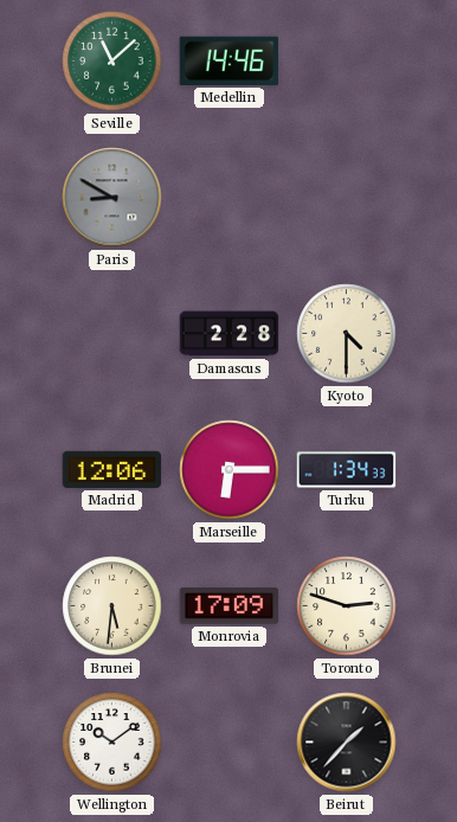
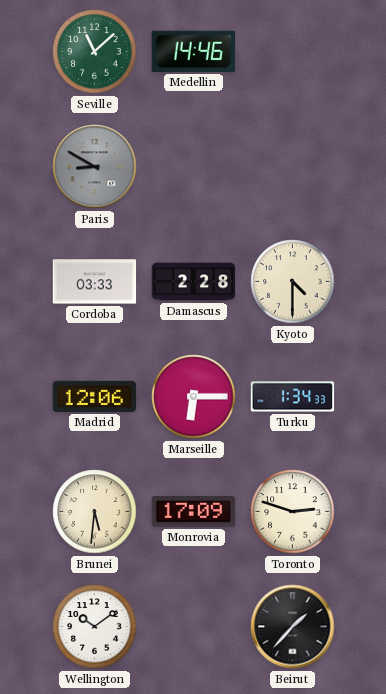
Cordoba: none -> 03:33
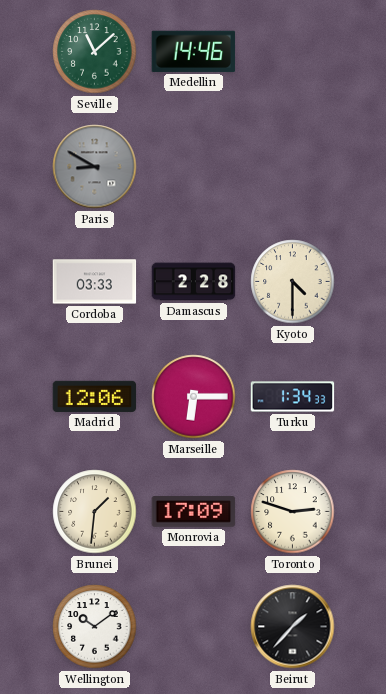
Brunei: 5:31 -> 1:31
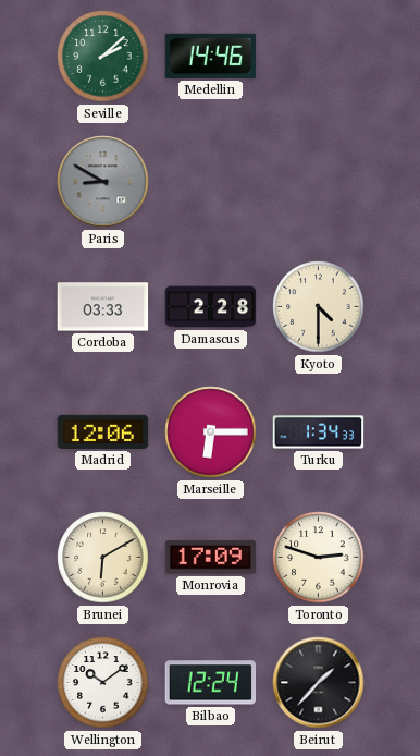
Seville: 11:08 -> 2:08
Brunei: 1:31 -> 6:10
Bilbao: none -> 12:24
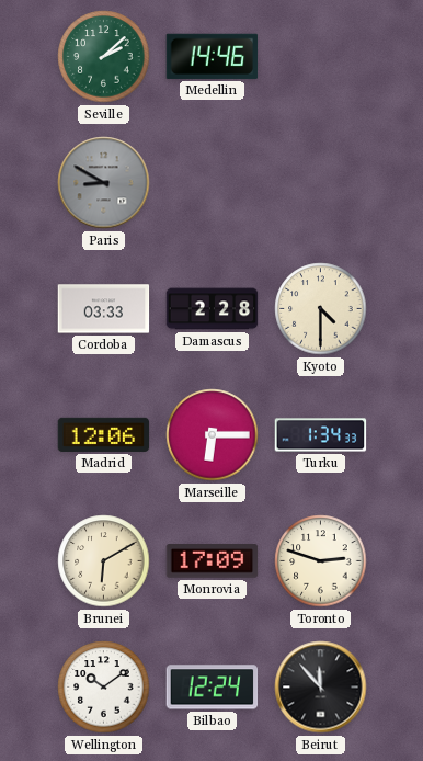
Beirut: 1:37 -> 11:53
